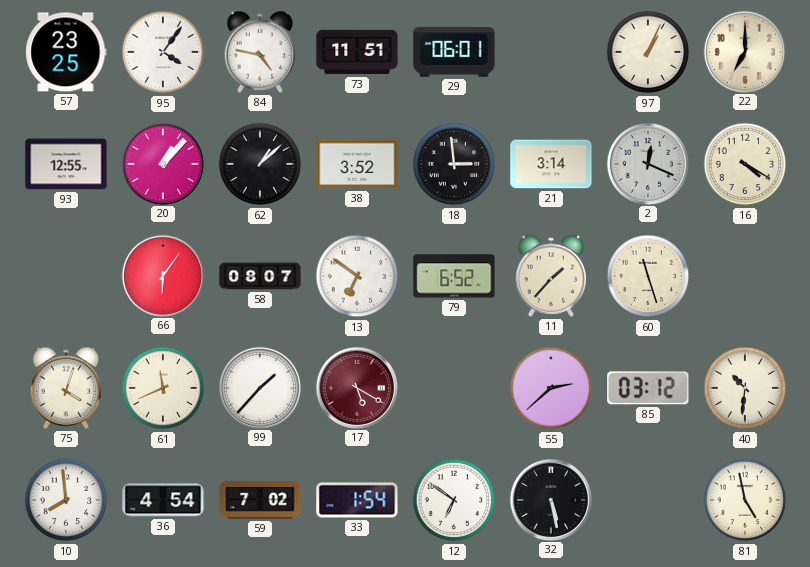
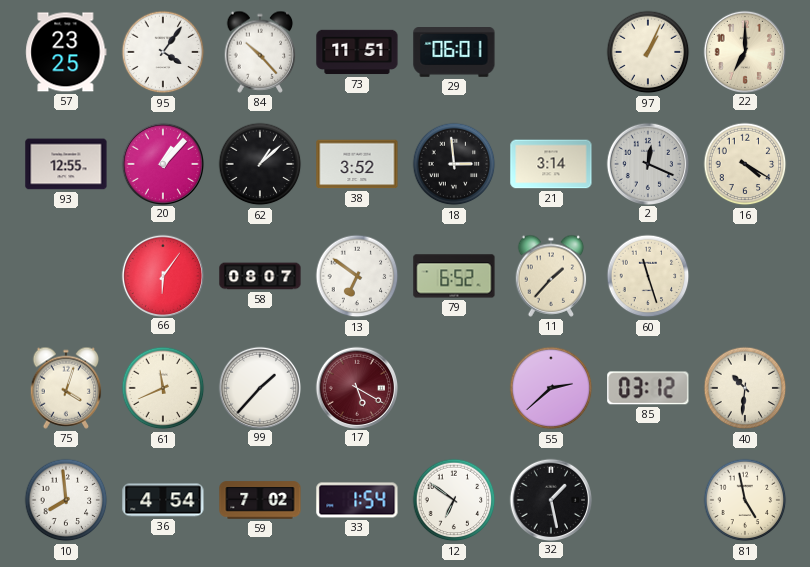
84: 4:47 -> 10:23
32: 5:28 -> 1:28
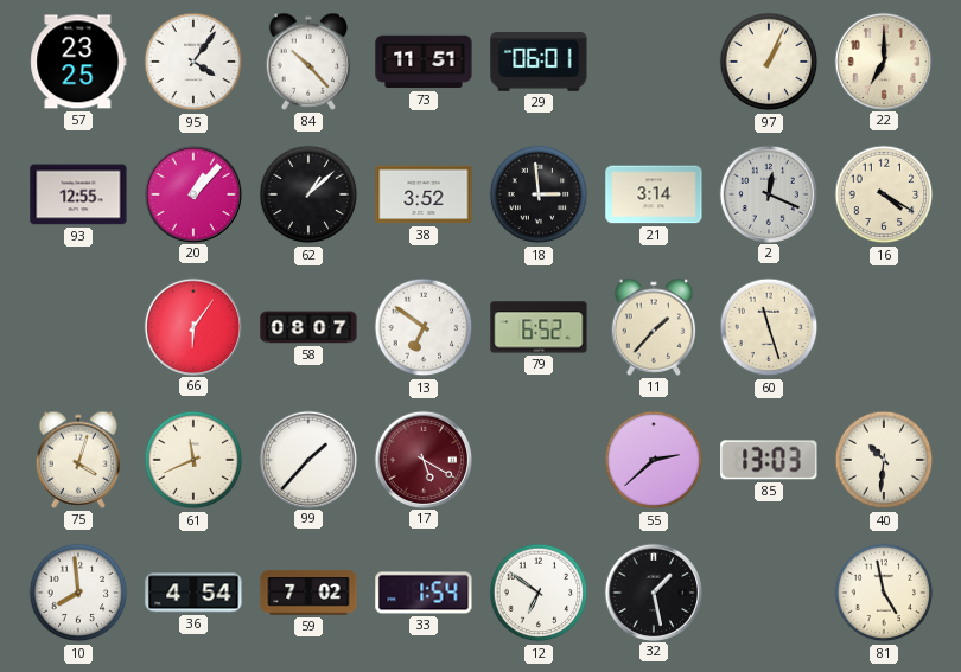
85: 03:12 -> 13:03
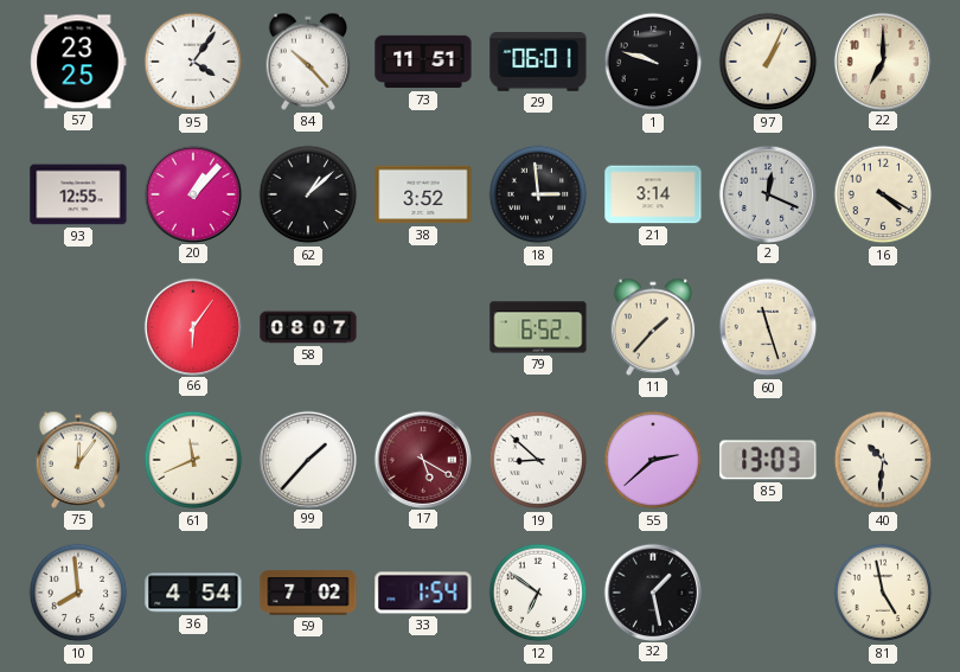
1: none -> 9:48
13: 6:51 -> none
75: 4:03 -> 12:06
19: none -> 8:52
